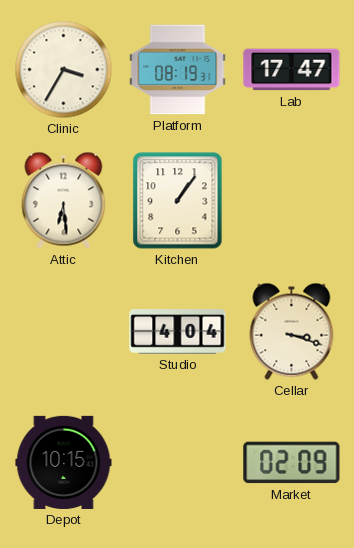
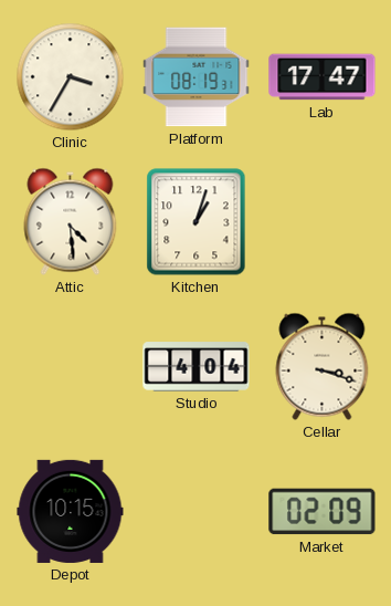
Attic: 6:29 -> 4:29
Kitchen: 1:06 -> 1:03
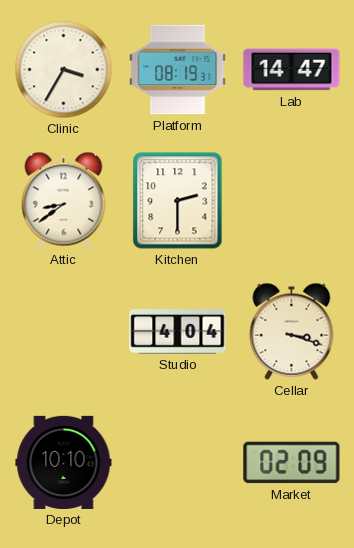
Lab: 17:47 -> 14:47
Attic: 4:29 -> 8:39
Kitchen: 1:03 -> 2:30
Depot: 10:15 -> 10:10
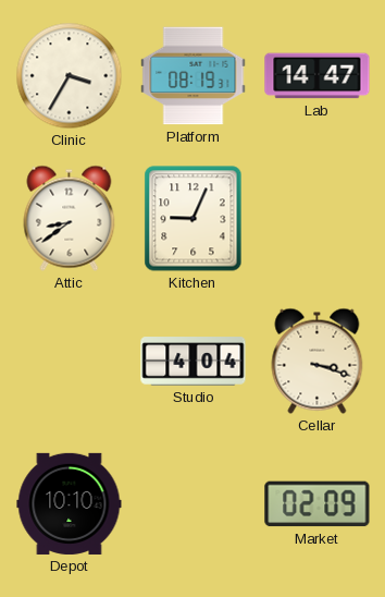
Kitchen: 2:30 -> 9:04
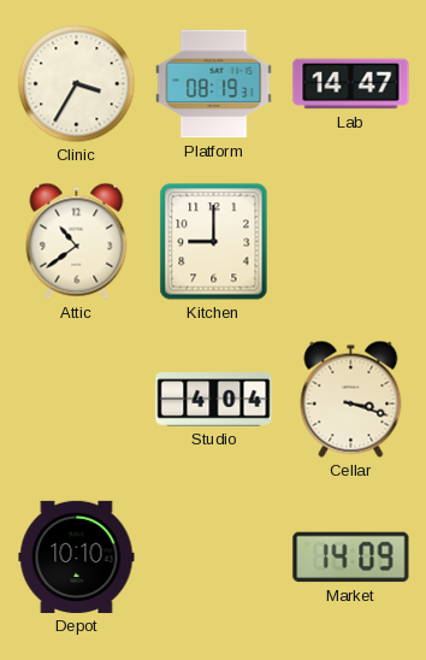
Attic: 8:39 -> 10:39
Kitchen: 9:04 -> 9:00
Market: 02:09 -> 14:09
